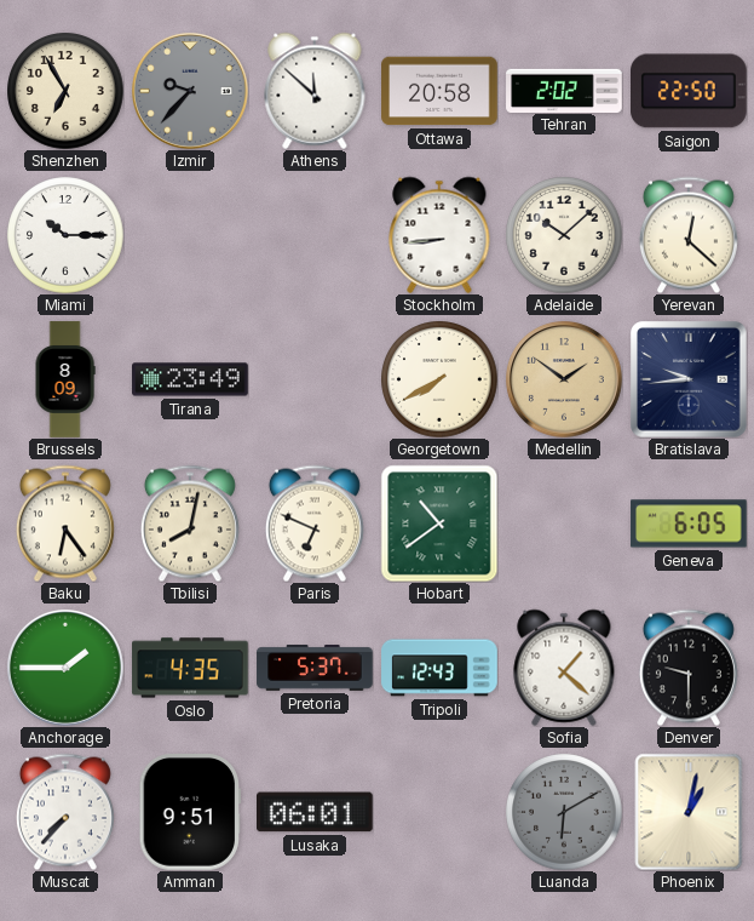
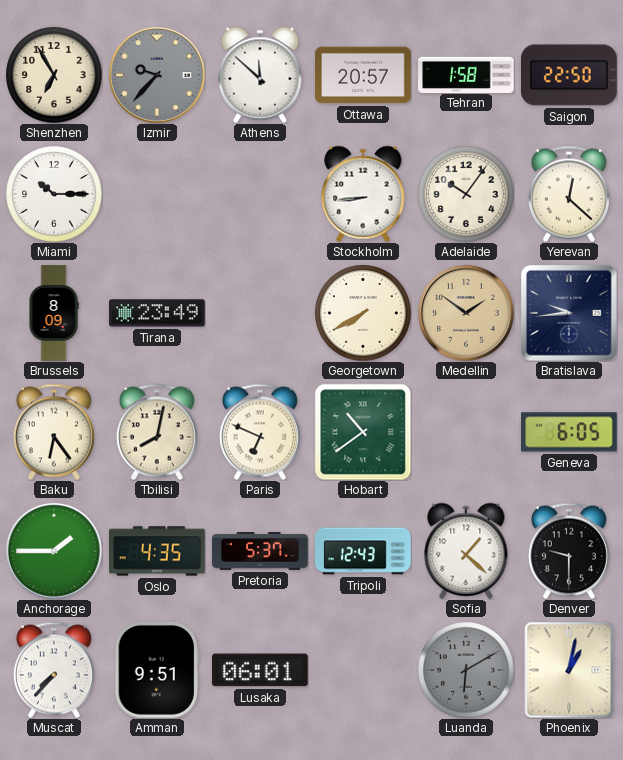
Ottawa: 20:58 -> 20:57
Tehran: 2:02 -> 1:58
Adelaide: 10:08 -> 10:06
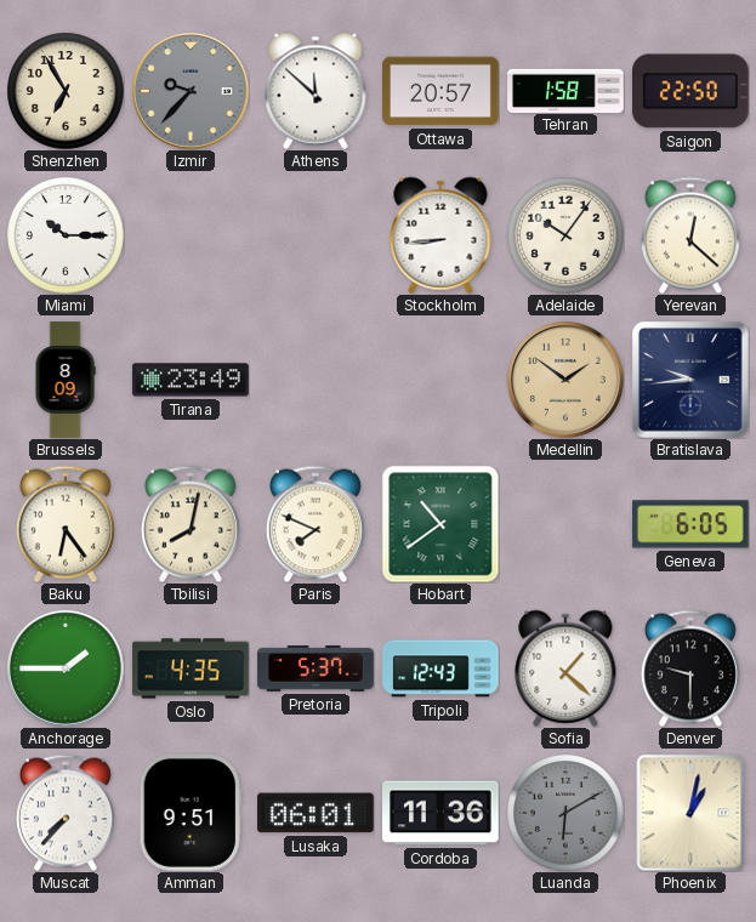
Georgetown: 7:40 -> none
Paris: 6:49 -> 7:49
Cordoba: none -> 11:36
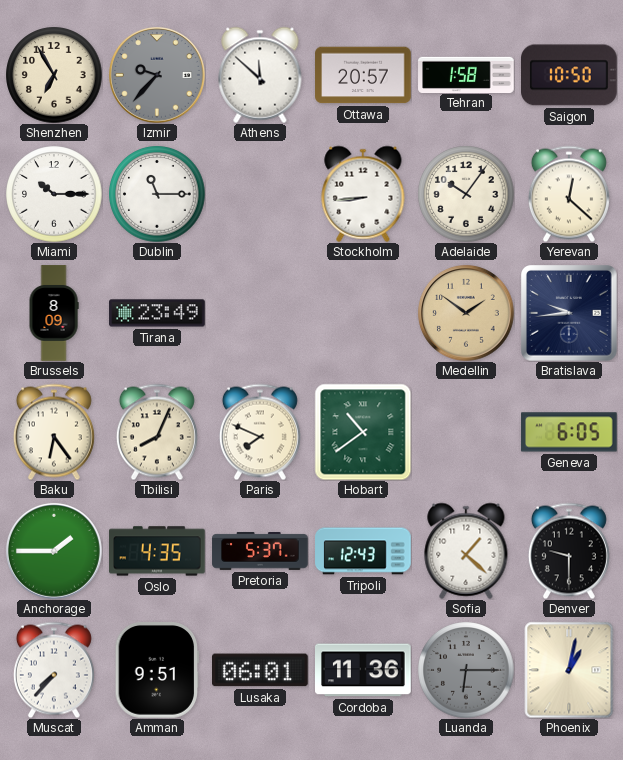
Saigon: 22:50 -> 10:50
Dublin: none -> 11:15
Tbilisi: 8:02 -> 8:04
Luanda: 6:10 -> 6:15
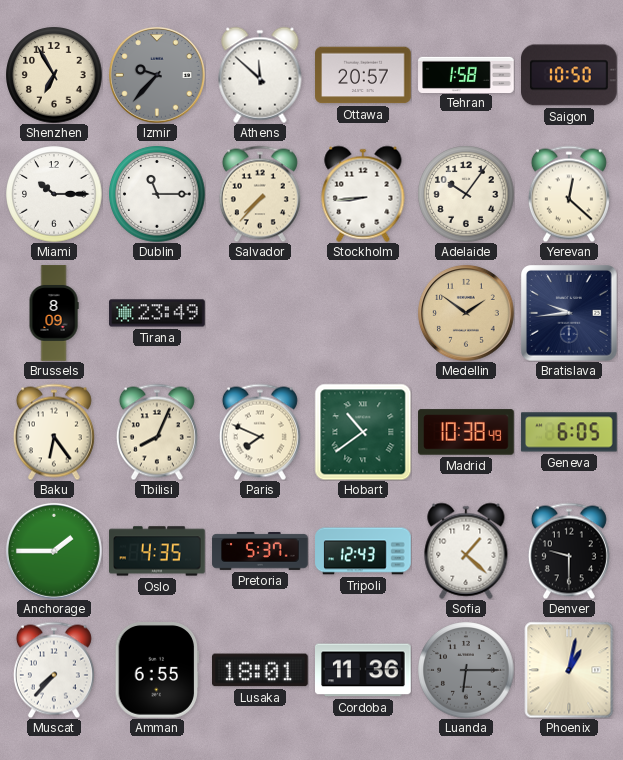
Salvador: none -> 7:37
Madrid: none -> 10:38
Amman: 9:51 -> 6:55
Lusaka: 06:01 -> 18:01
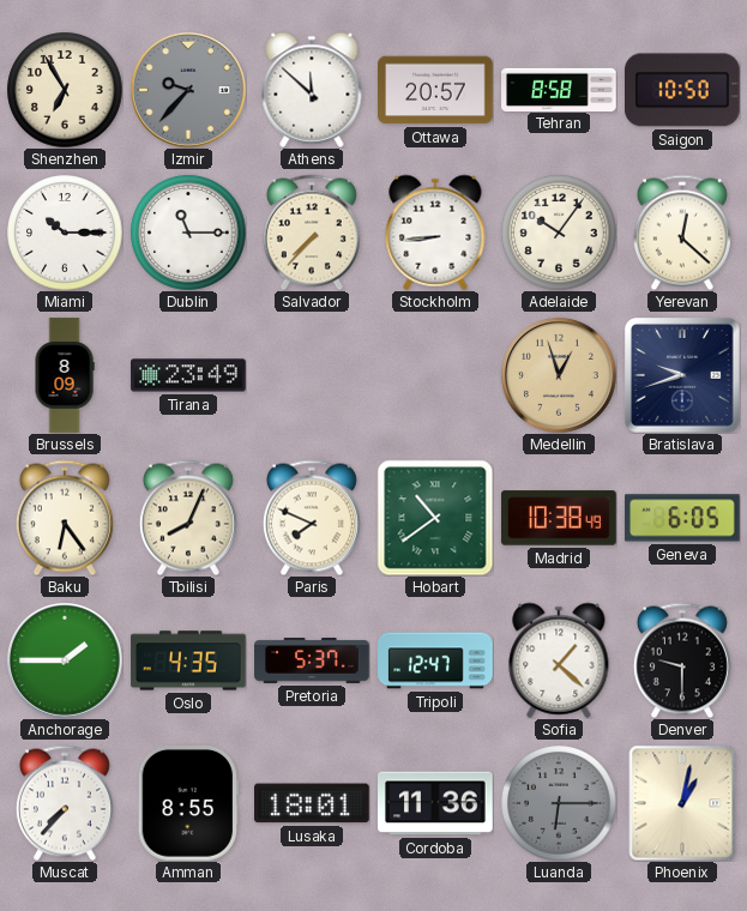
Tehran: 1:58 -> 8:58
Medellin: 1:51 -> 12:57
Bratislava: 9:44 -> 9:42
Tripoli: 12:43 -> 12:47
Amman: 6:55 -> 8:55
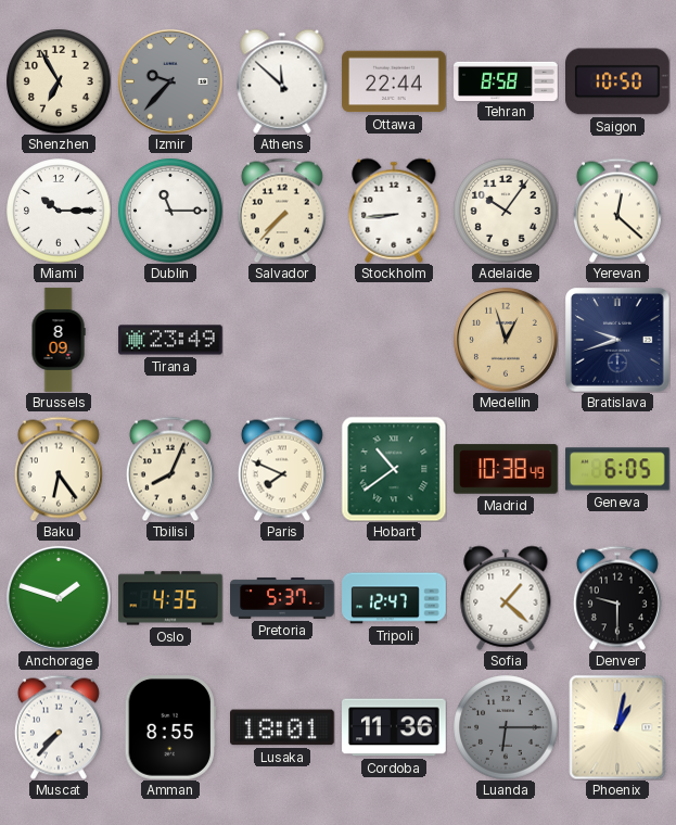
Ottawa: 20:57 -> 22:44
Anchorage: 1:45 -> 1:48
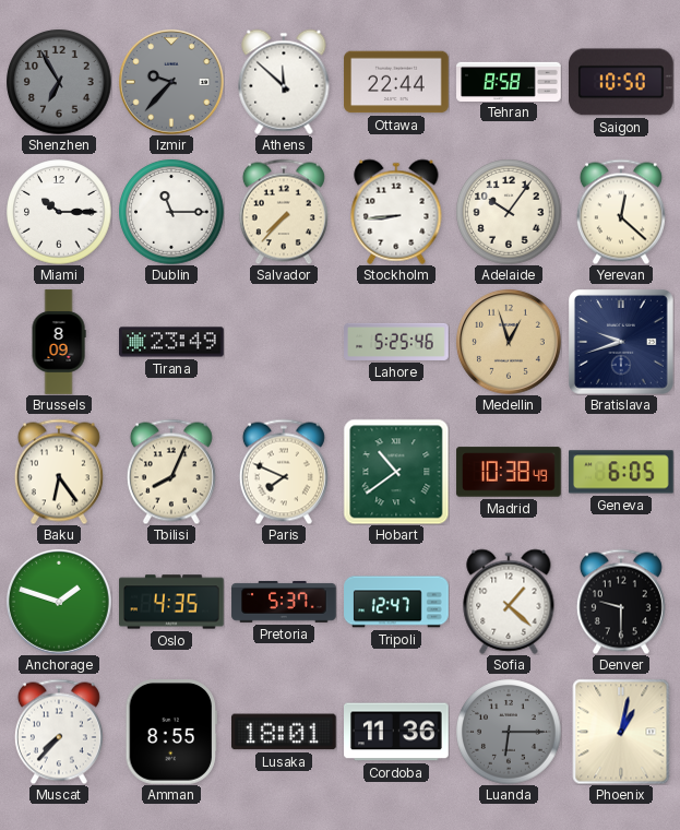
Shenzhen dial: cream -> grey
Lahore: none -> 5:25
